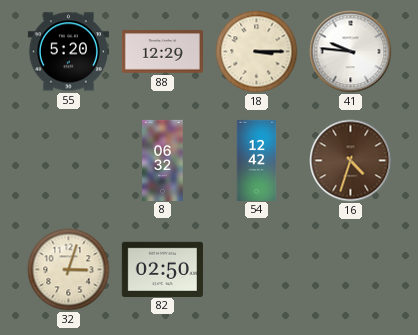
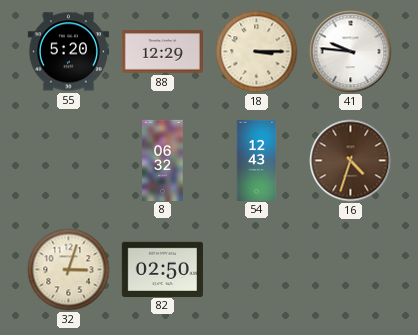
54: 12:42 -> 12:43
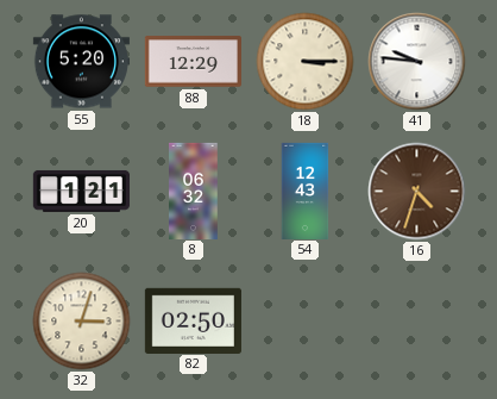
20: none -> 1:21
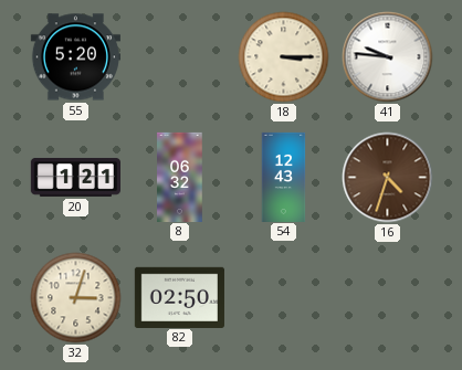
88: 12:29 -> none
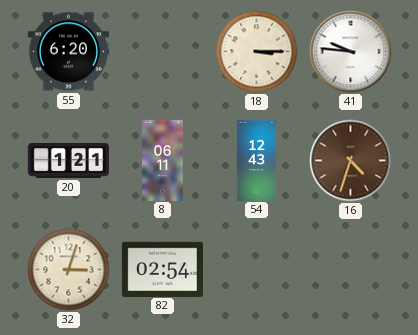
55: 5:20 -> 6:20
8: 06:32 -> 06:11
82: 02:50 -> 02:54
